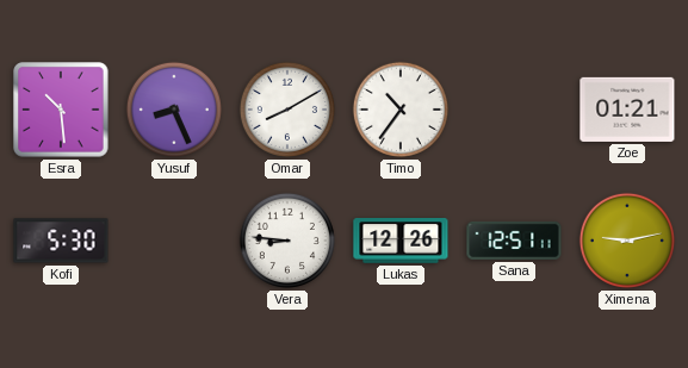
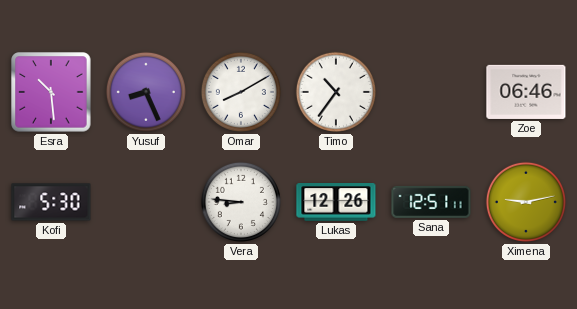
Zoe: 01:21 -> 06:46
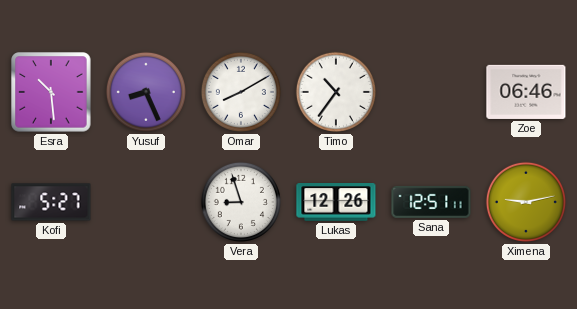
Kofi: 5:30 -> 5:27
Vera: 8:46 -> 8:57
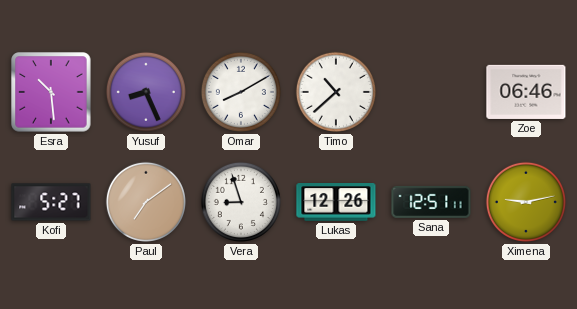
Timo: 10:36 -> 10:38
Paul: none -> 7:09
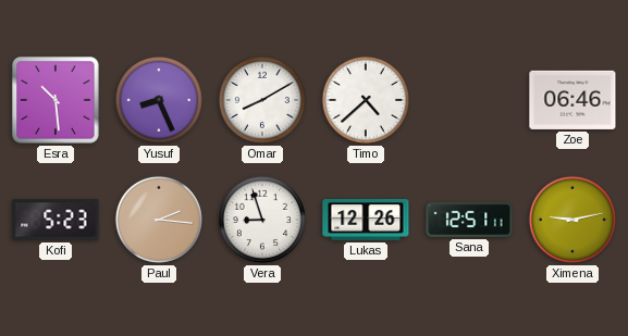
Timo: 10:38 -> 4:38
Kofi: 5:27 -> 5:23
Paul: 7:09 -> 2:16
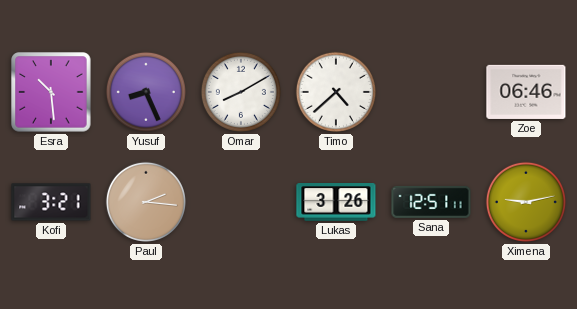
Kofi: 5:23 -> 3:21
Vera: 8:57 -> none
Lukas: 12:26 -> 3:26
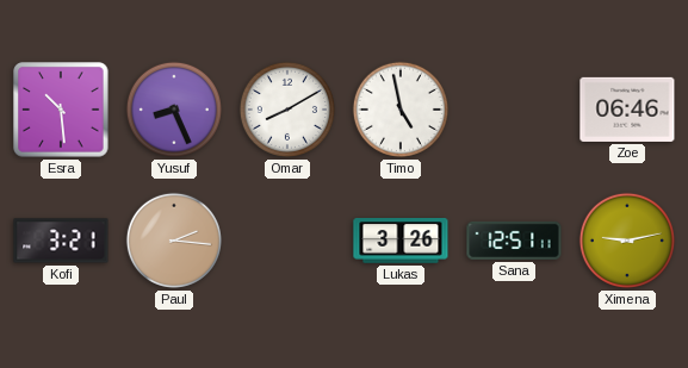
Timo: 4:38 -> 4:58
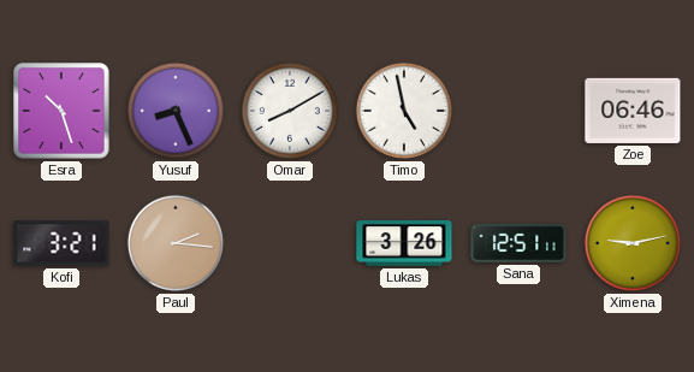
Esra: 10:29 -> 10:27
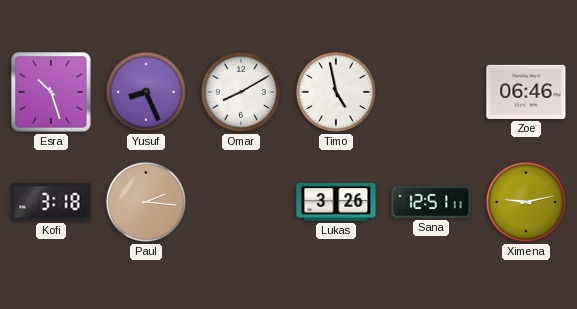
Kofi: 3:21 -> 3:18
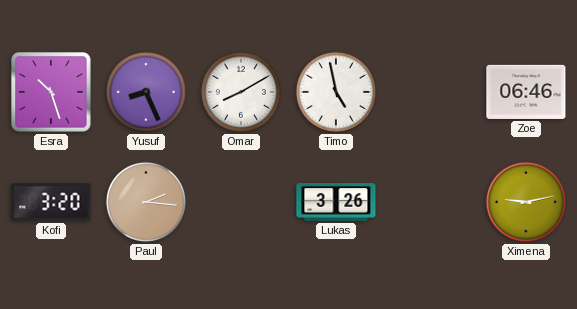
Kofi: 3:18 -> 3:20
Sana: 12:51 -> none
